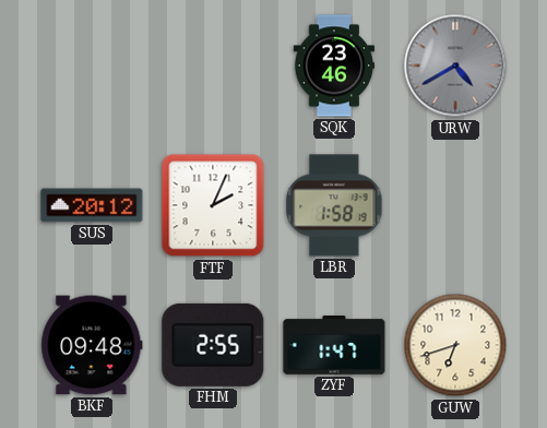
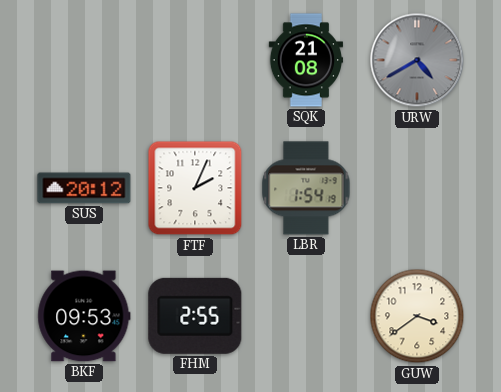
SQK: 23:46 -> 21:08
LBR: 1:58 -> 1:54
BKF: 09:48 -> 09:53
ZYF: 1:47 -> none
GUW: 6:42 -> 3:39
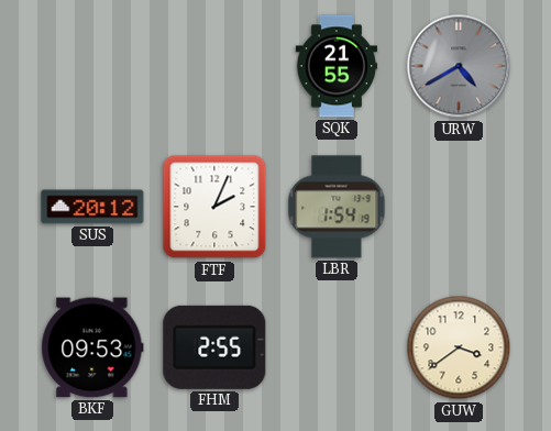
SQK: 21:08 -> 21:55
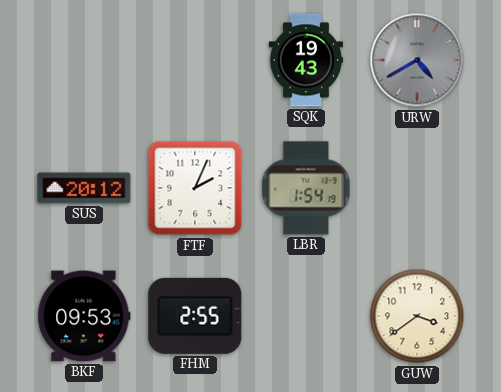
SQK: 21:55 -> 19:43
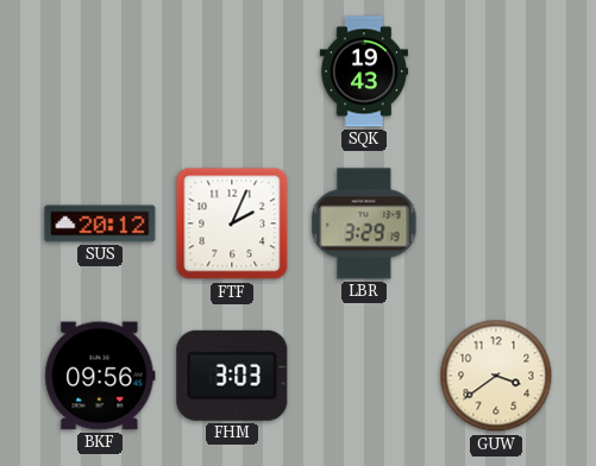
URW: 4:40 -> none
LBR: 1:54 -> 3:29
BKF: 09:53 -> 09:56
FHM: 2:55 -> 3:03
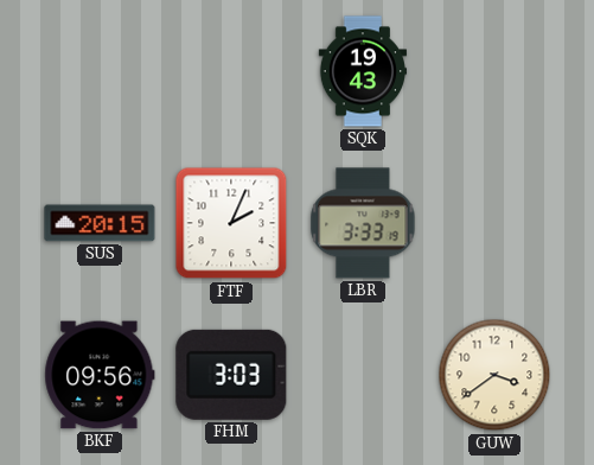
SUS: 20:12 -> 20:15
LBR: 3:29 -> 3:33
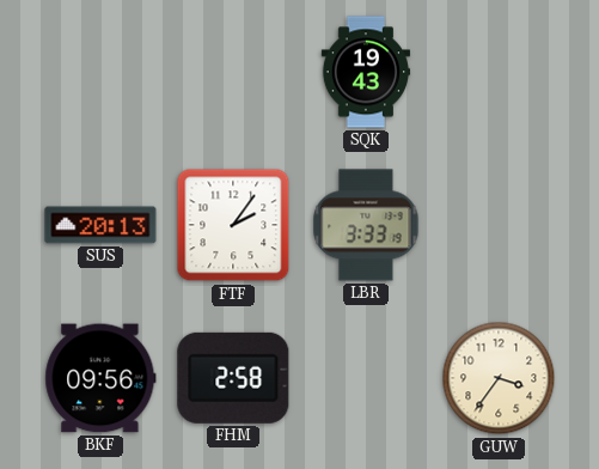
SUS: 20:15 -> 20:13
FTF: 2:04 -> 2:06
FHM: 3:03 -> 2:58
GUW: 3:39 -> 3:36
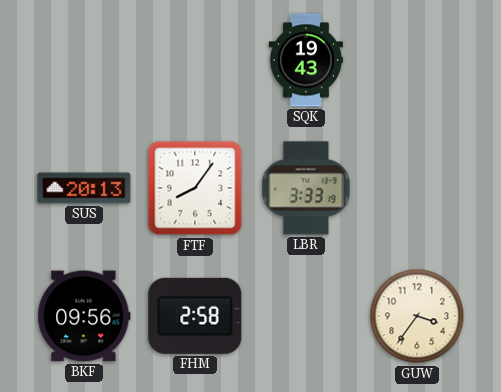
FTF: 2:06 -> 8:06
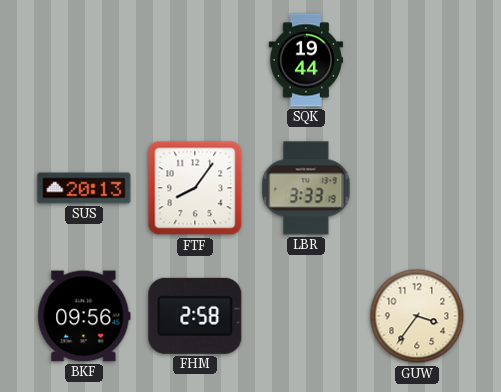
SQK: 19:43 -> 19:44
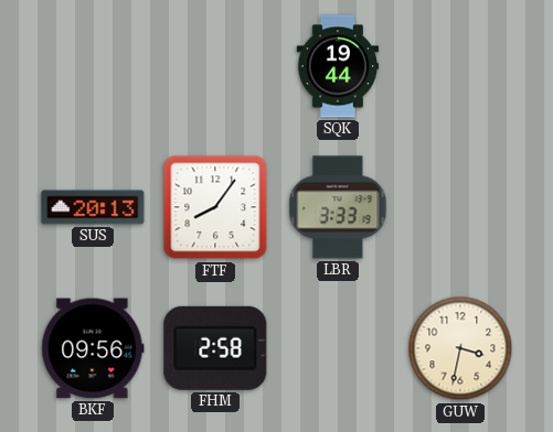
GUW: 3:36 -> 3:32
